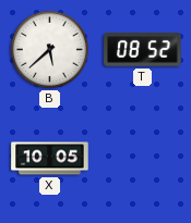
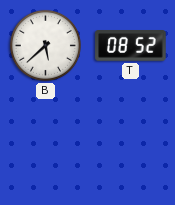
X: 10:05 -> none
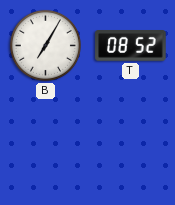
B: 5:38 -> 7:05
